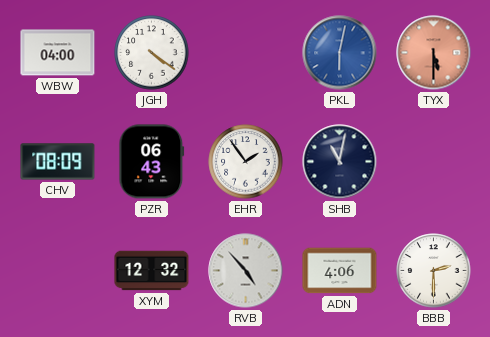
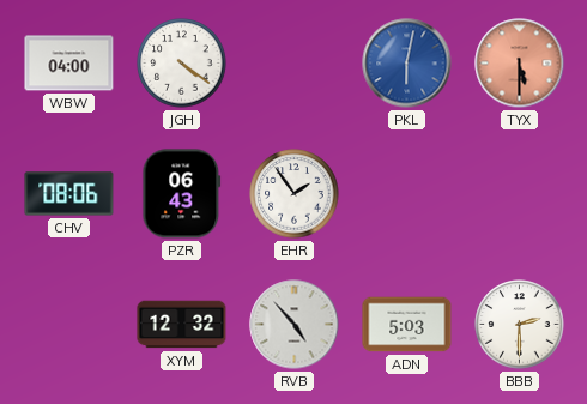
CHV: 08:09 -> 08:06
SHB: 11:02 -> none
ADN: 4:06 -> 5:03
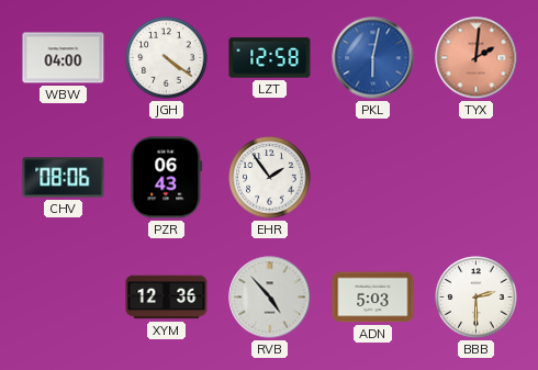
LZT: none -> 12:58
TYX: 5:30 -> 2:01
XYM: 12:32 -> 12:36
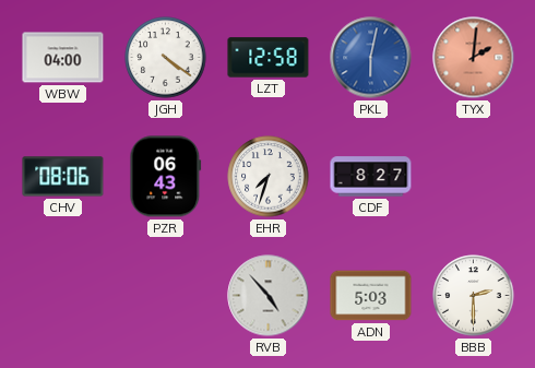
EHR: 1:54 -> 7:33
CDF: none -> 8:27
XYM: 12:36 -> none
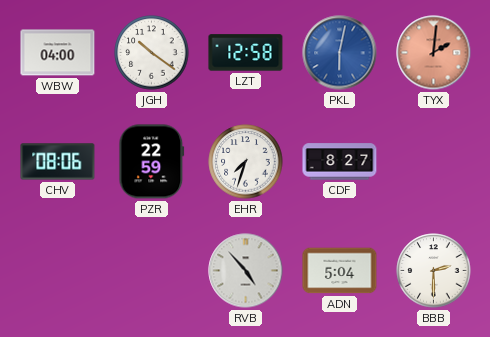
JGH: 4:21 -> 10:21
PZR: 06:43 -> 22:59
ADN: 5:03 -> 5:04
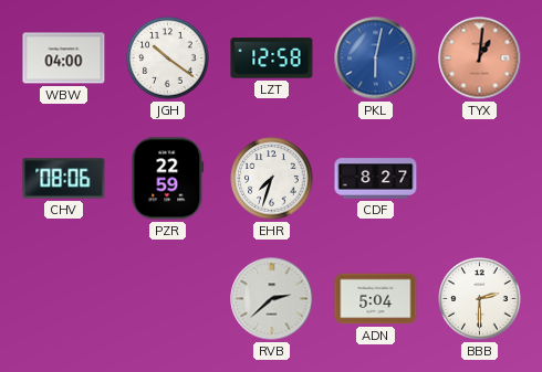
TYX: 2:01 -> 1:01
RVB: 4:53 -> 2:38
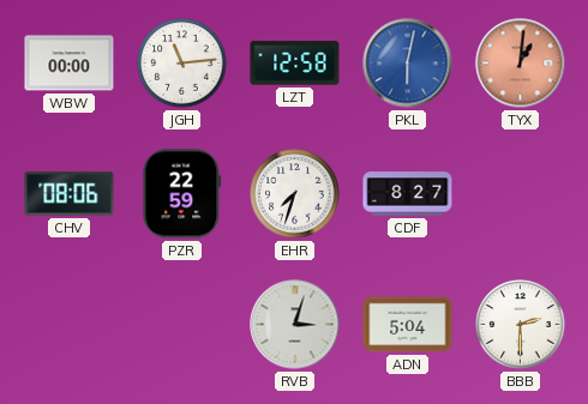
WBW: 04:00 -> 00:00
JGH: 10:21 -> 11:14
RVB: 2:38 -> 3:03
